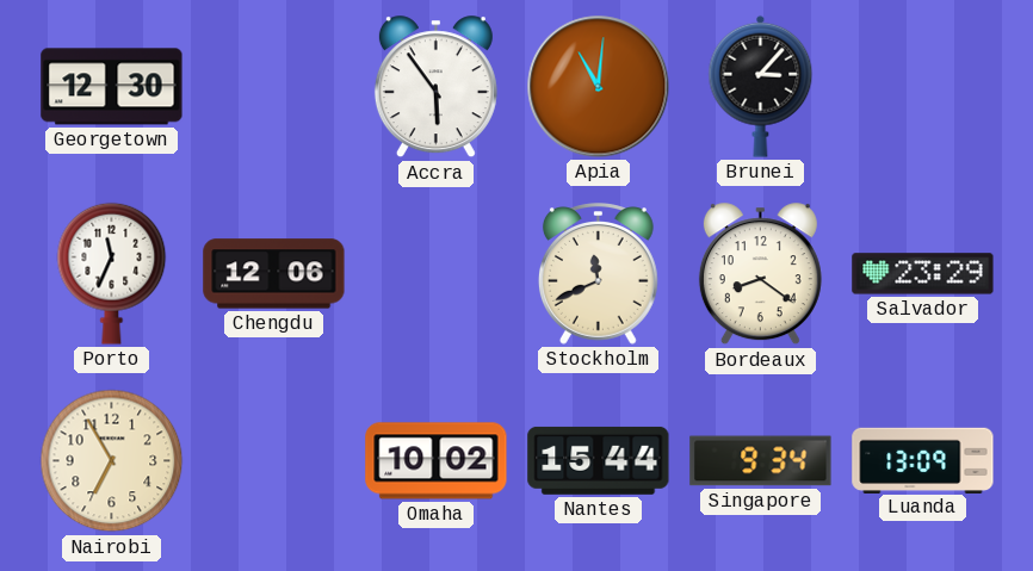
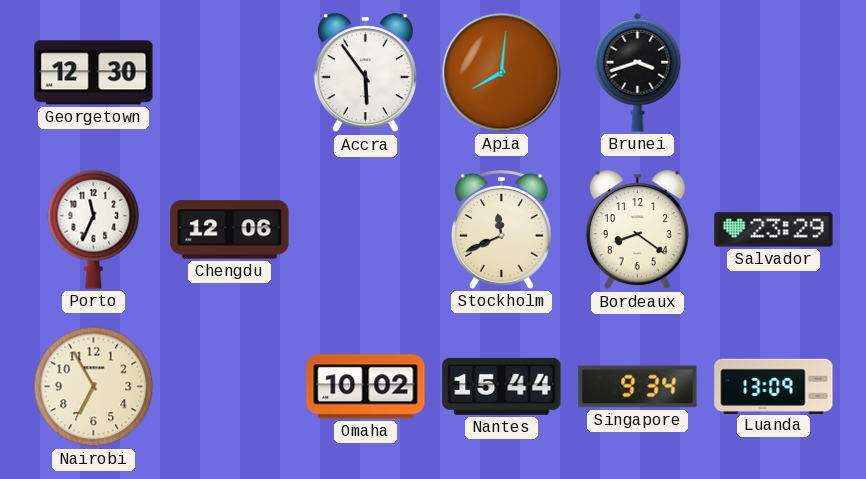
Apia: 11:01 -> 8:01
Brunei: 3:07 -> 3:42
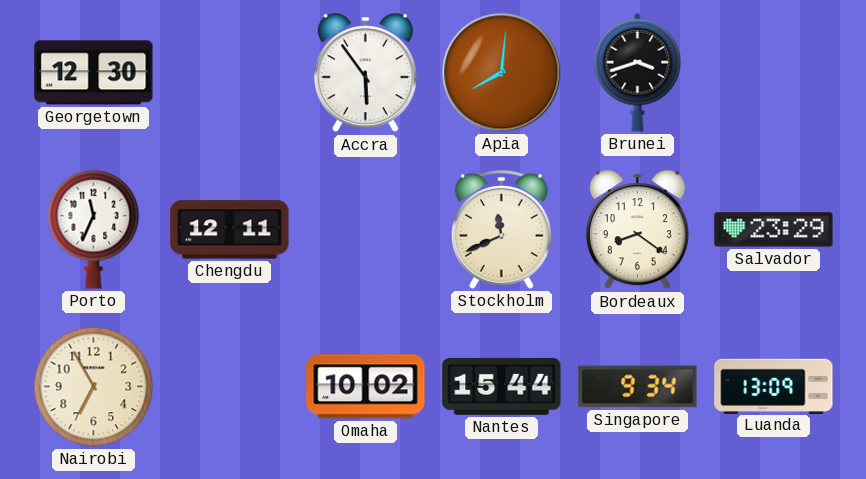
Chengdu: 12:06 -> 12:11
